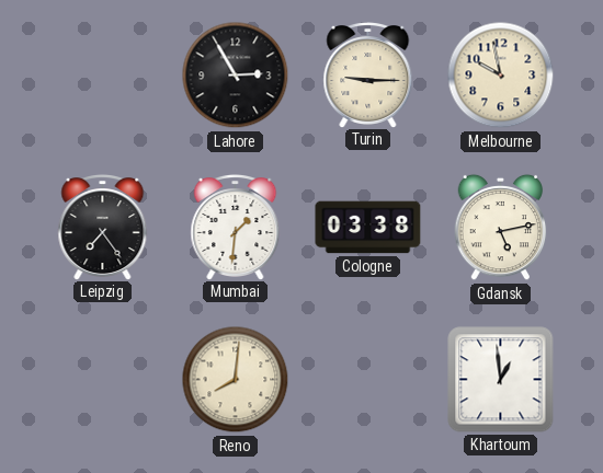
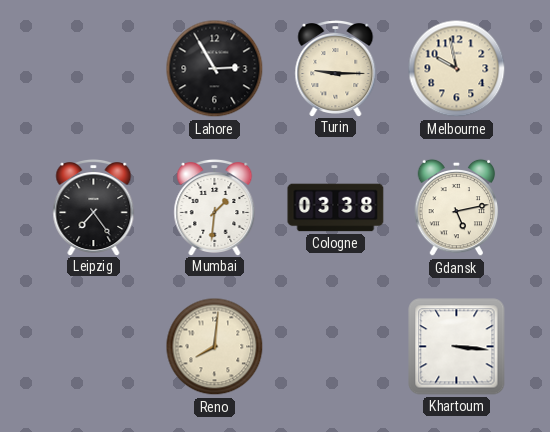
Khartoum: 12:59 -> 3:16
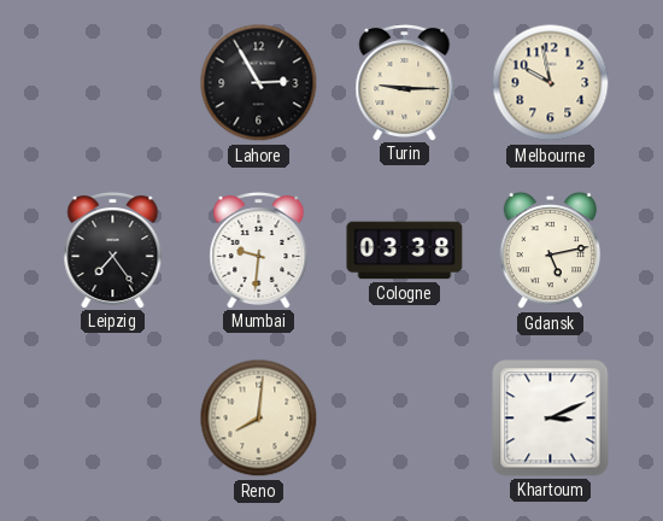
Mumbai: 1:31 -> 9:31
Khartoum: 3:16 -> 3:11
